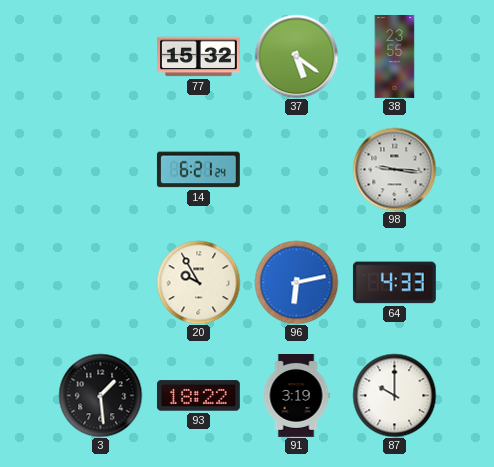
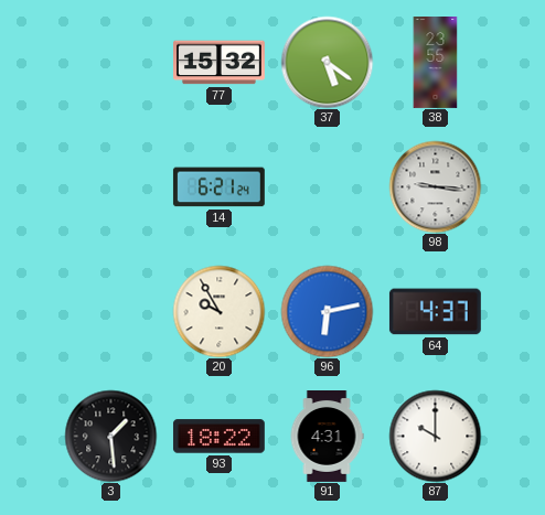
64: 4:33 -> 4:37
91: 3:19 -> 4:31
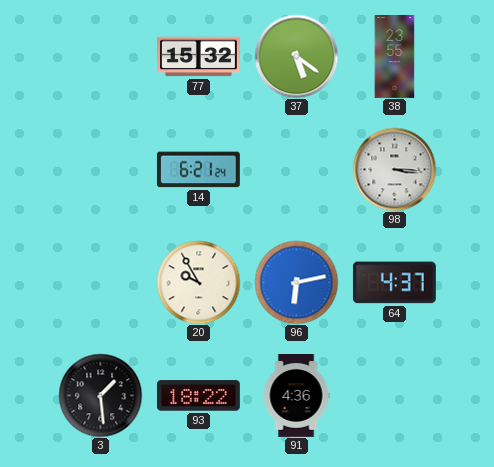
98: 9:16 -> 3:16
91: 4:31 -> 4:36
87: 10:00 -> none
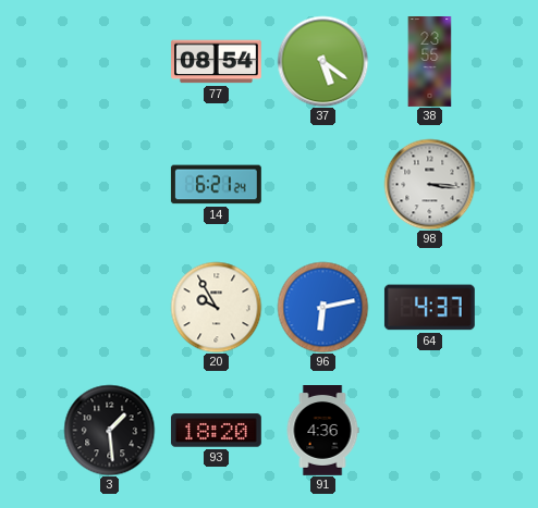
77: 15:32 -> 08:54
93: 18:22 -> 18:20
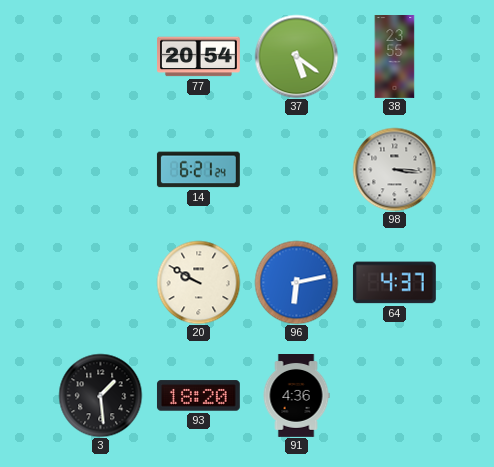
77: 08:54 -> 20:54
20: 9:55 -> 9:50
